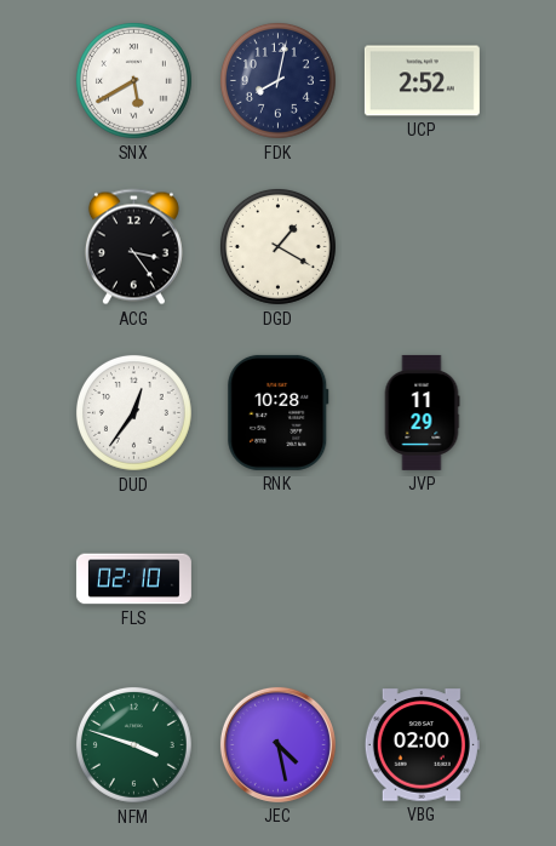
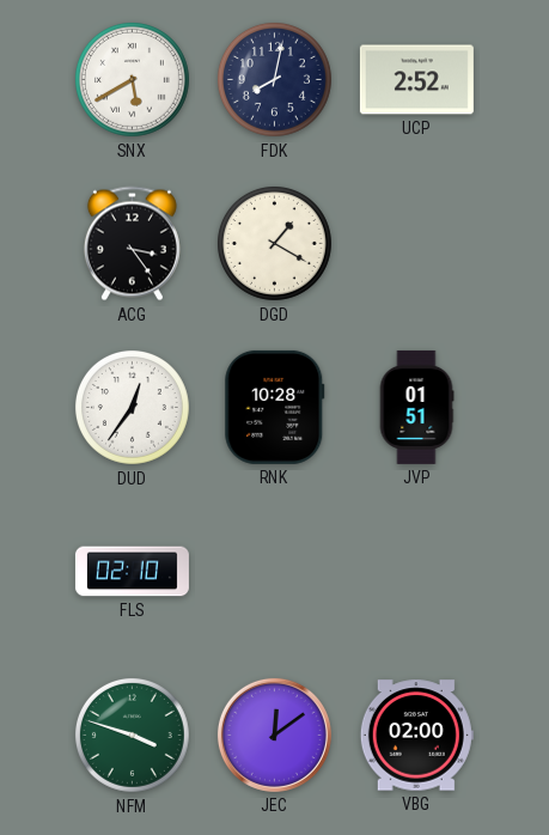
JVP: 11:29 -> 01:51
JEC: 4:28 -> 12:09
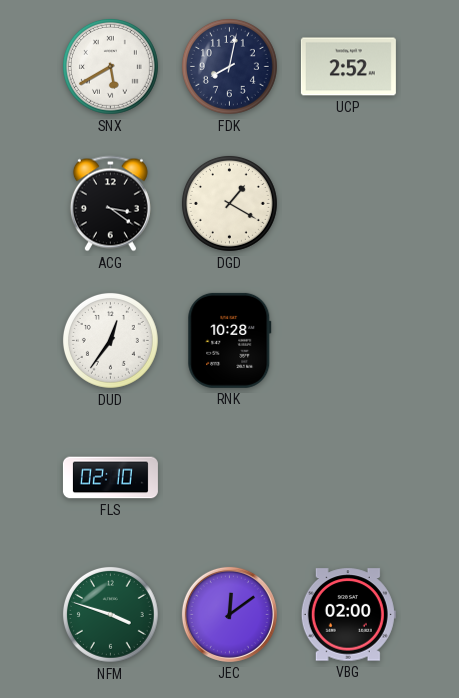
ACG: 3:24 -> 3:21
JVP: 01:51 -> none
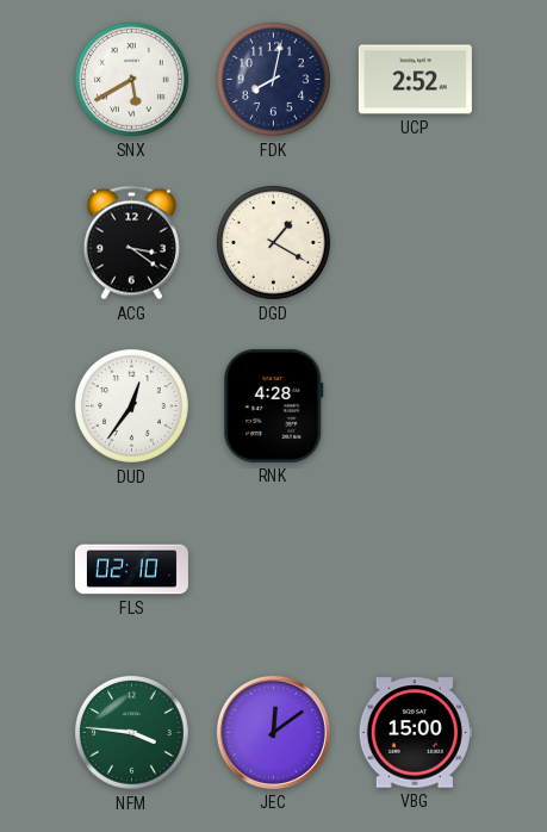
RNK: 10:28 -> 4:28
NFM: 3:48 -> 3:46
VBG: 02:00 -> 15:00
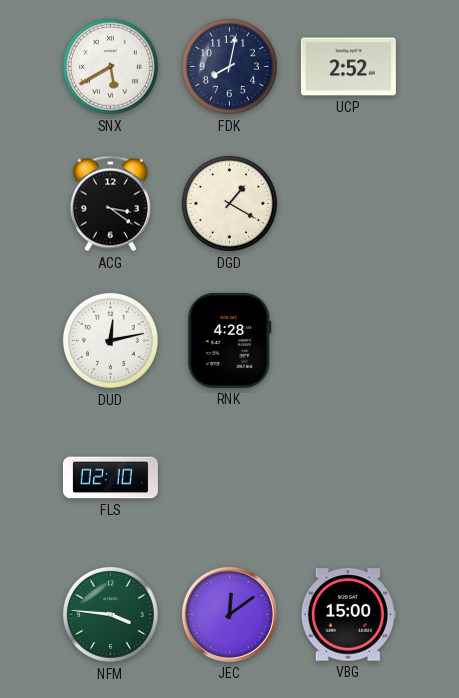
DUD: 12:36 -> 12:13
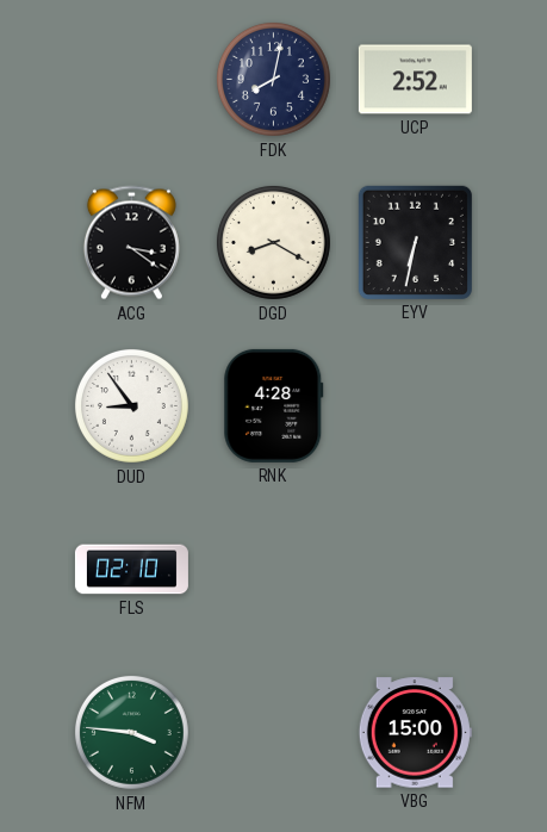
SNX: 5:40 -> none
DGD: 1:20 -> 8:20
EYV: none -> 6:32
DUD: 12:13 -> 8:54
JEC: 12:09 -> none
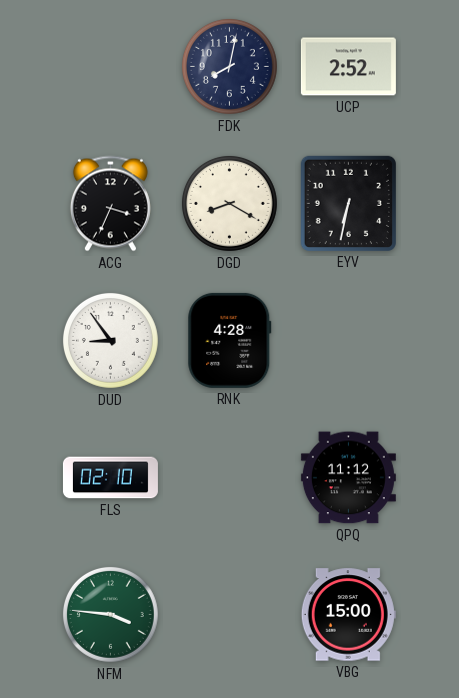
ACG: 3:21 -> 3:34
QPQ: none -> 11:12
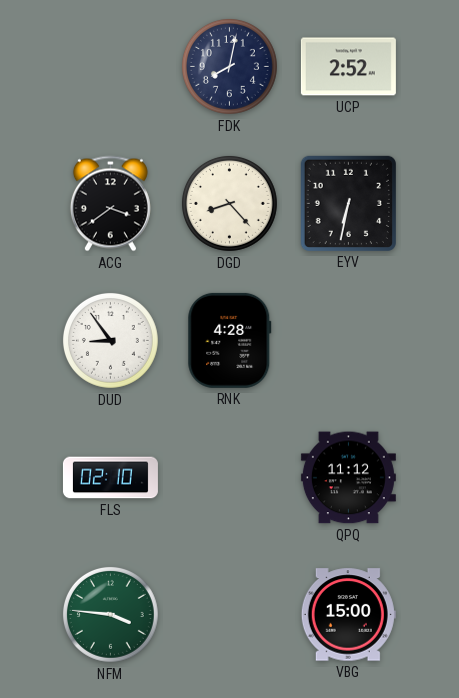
ACG: 3:34 -> 3:39
DGD: 8:20 -> 8:23
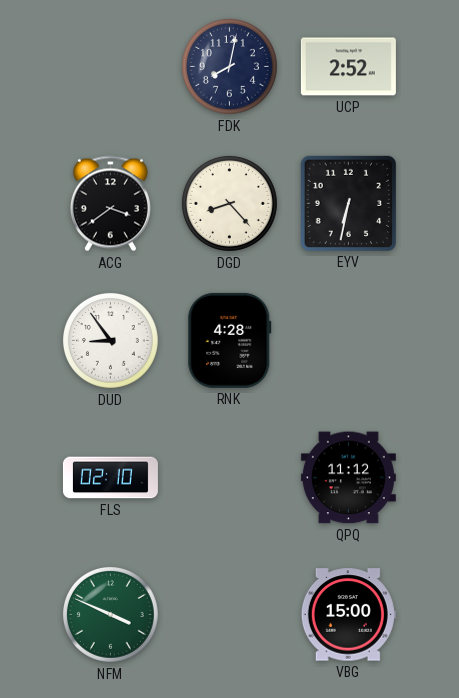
NFM: 3:46 -> 3:49
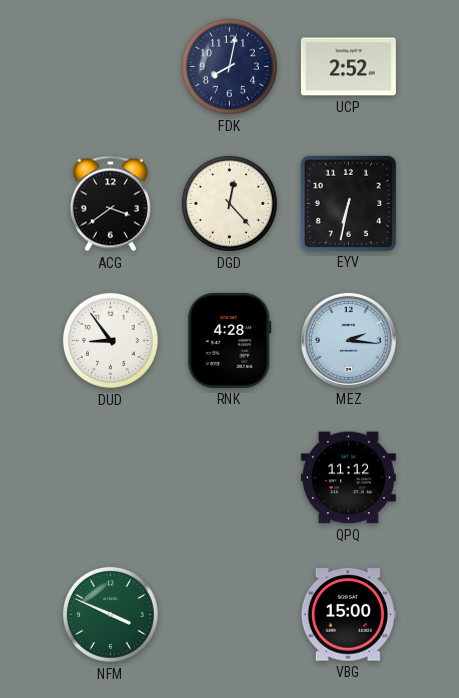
DGD: 8:23 -> 12:23
MEZ: none -> 2:16
FLS: 02:10 -> none
